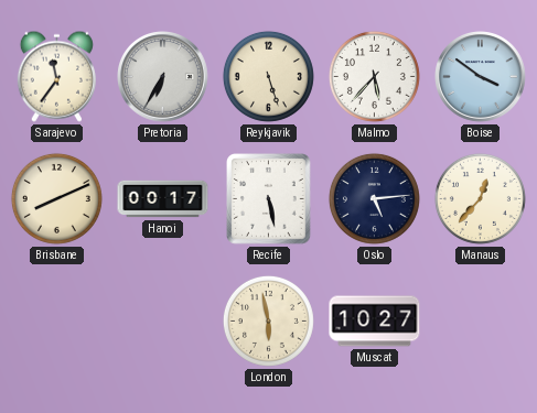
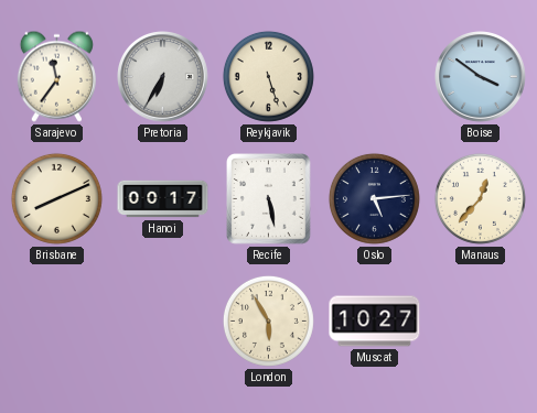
Malmo: 5:37 -> none
London: 5:58 -> 5:55
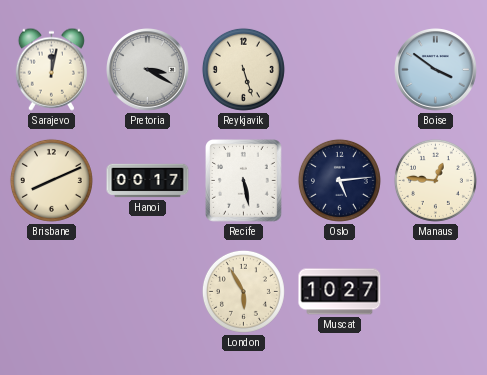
Sarajevo: 11:36 -> 12:02
Pretoria: 6:35 -> 3:20
Manaus: 12:37 -> 12:46
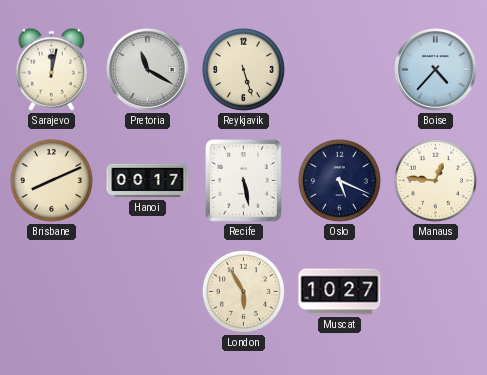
Pretoria: 3:20 -> 11:20
Boise: 3:51 -> 4:37
Oslo: 5:14 -> 5:19
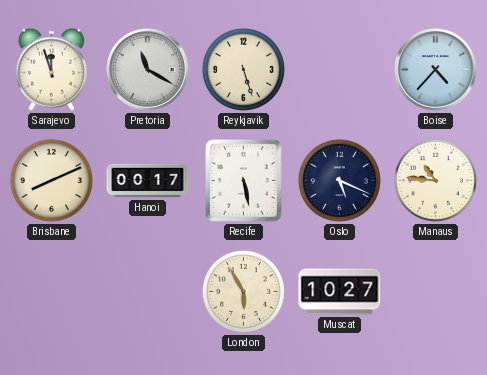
Sarajevo: 12:02 -> 11:57
Manaus: 12:46 -> 10:46
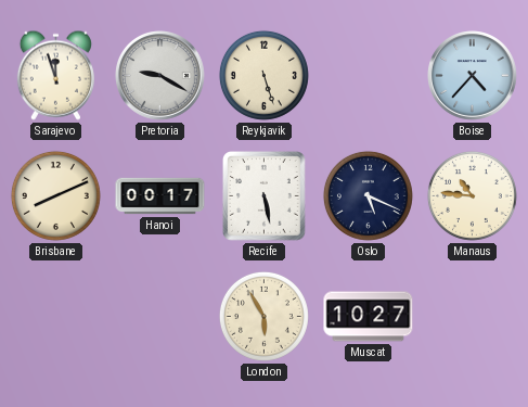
Pretoria: 11:20 -> 9:20
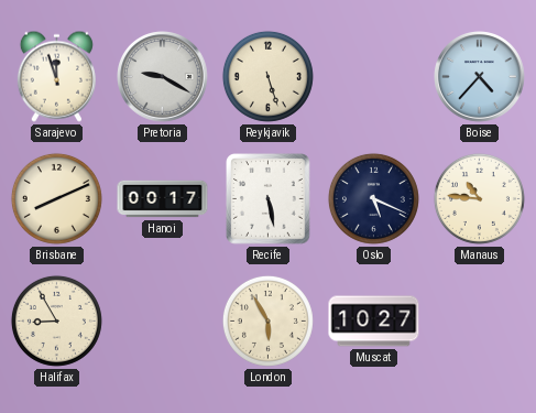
Halifax: none -> 8:55
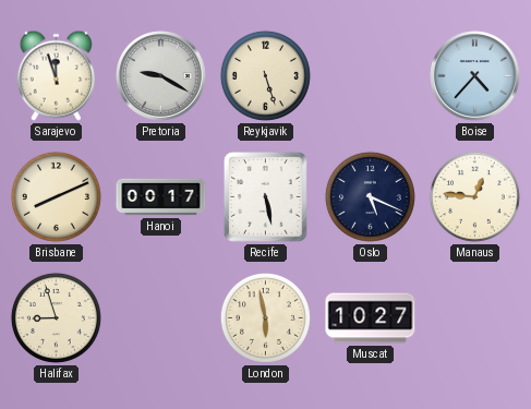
Manaus: 10:46 -> 12:46
Halifax: 8:55 -> 8:57
London: 5:55 -> 5:58
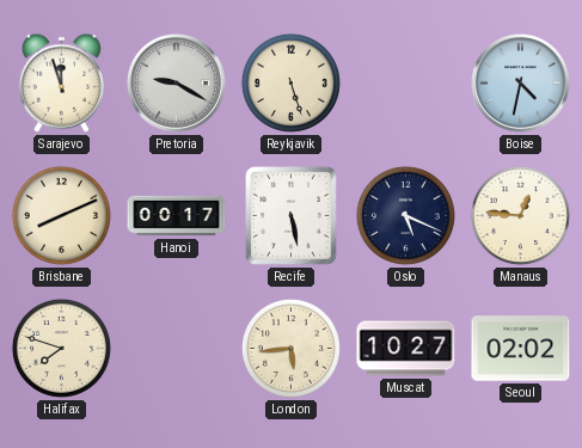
Boise: 4:37 -> 4:32
Halifax: 8:57 -> 7:48
London: 5:58 -> 5:44
Seoul: none -> 02:02
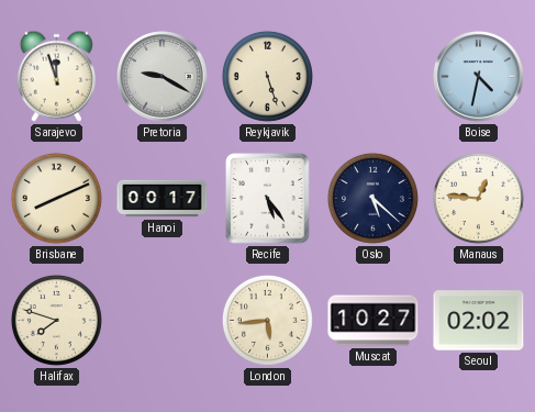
Recife: 5:28 -> 5:24
Oslo: 5:19 -> 5:22
